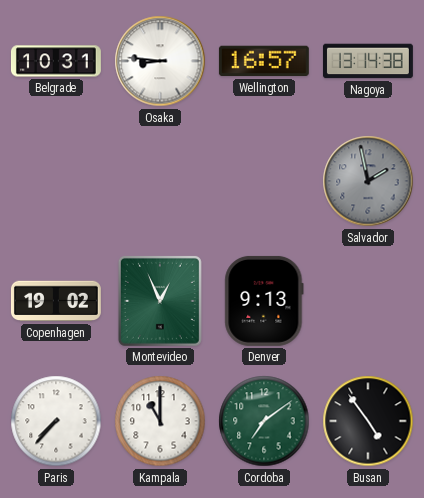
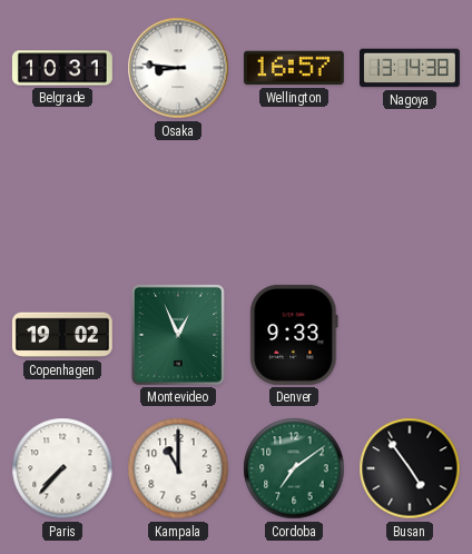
Salvador: 1:58 -> none
Denver: 9:13 -> 9:33
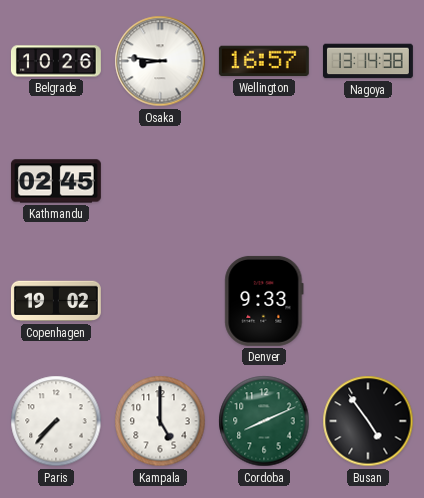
Belgrade: 10:31 -> 10:26
Kathmandu: none -> 02:45
Montevideo: 12:56 -> none
Kampala: 11:00 -> 5:00
Cordoba: 7:09 -> 8:11
